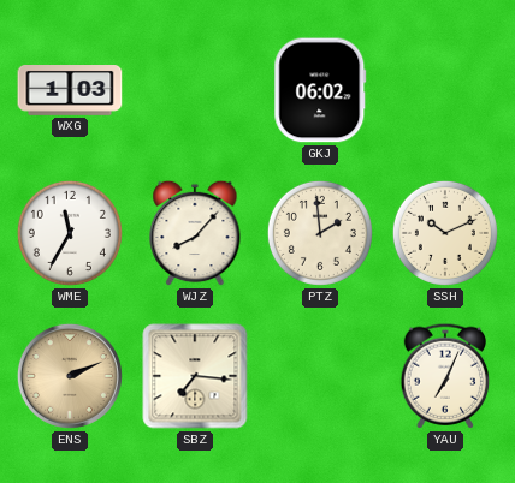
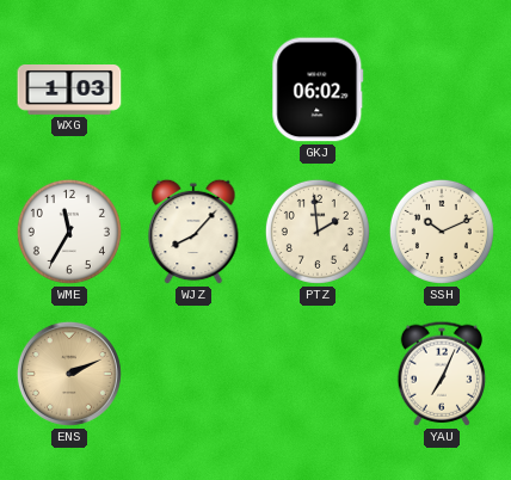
SBZ: 7:16 -> none
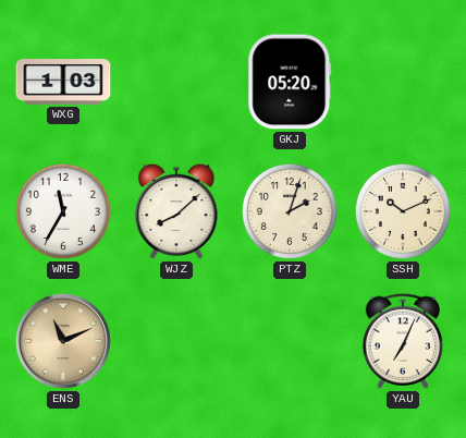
GKJ: 06:02 -> 05:20
WJZ: 8:07 -> 8:08
PTZ: 1:59 -> 2:03
ENS: 2:11 -> 11:11
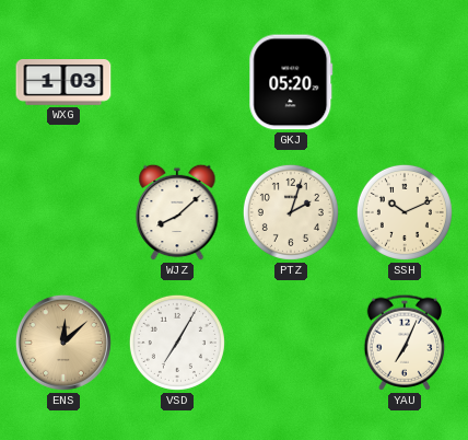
WME: 11:35 -> none
ENS: 11:11 -> 12:08
VSD: none -> 7:05
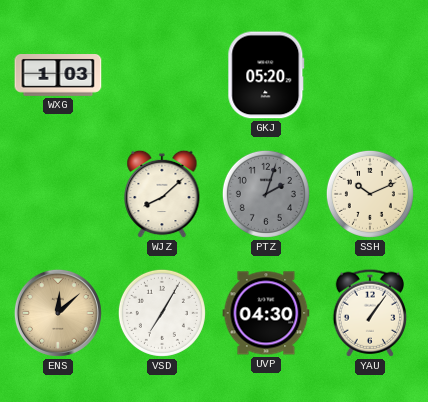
PTZ dial: cream -> grey
UVP: none -> 04:30
YAU: 7:04 -> 1:06
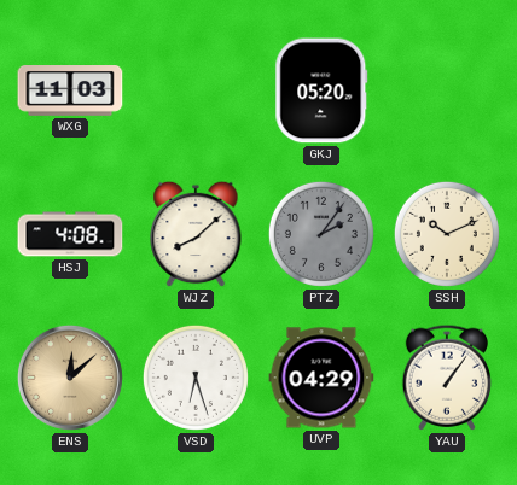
WXG: 1:03 -> 11:03
HSJ: none -> 4:08
PTZ: 2:03 -> 2:06
VSD: 7:05 -> 6:27
UVP: 04:30 -> 04:29
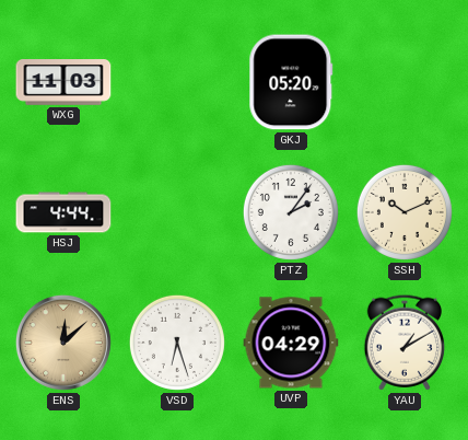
HSJ: 4:08 -> 4:44
WJZ: 8:08 -> none
PTZ dial: grey -> white
YAU: 1:06 -> 1:10
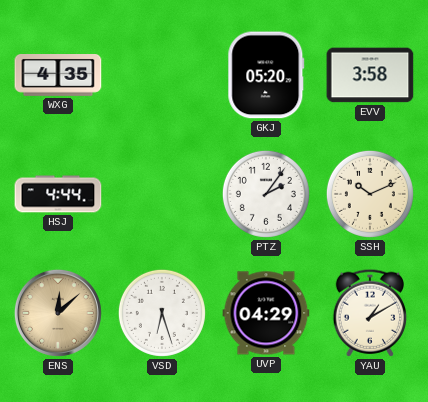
WXG: 11:03 -> 4:35
EVV: none -> 3:58
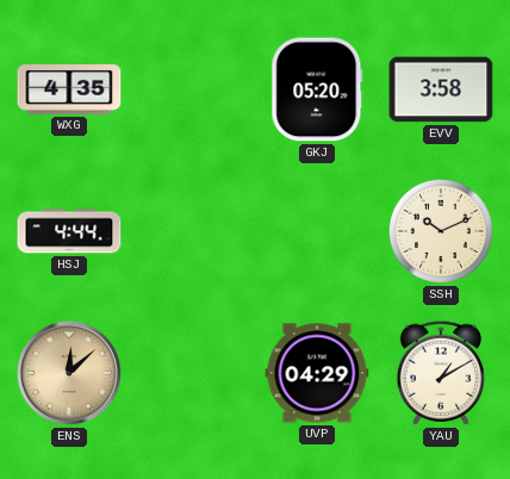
PTZ: 2:06 -> none
VSD: 6:27 -> none
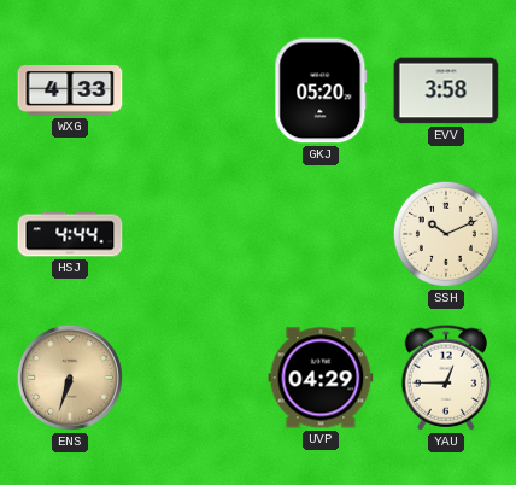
WXG: 4:35 -> 4:33
ENS: 12:08 -> 6:33
YAU: 1:10 -> 12:45
